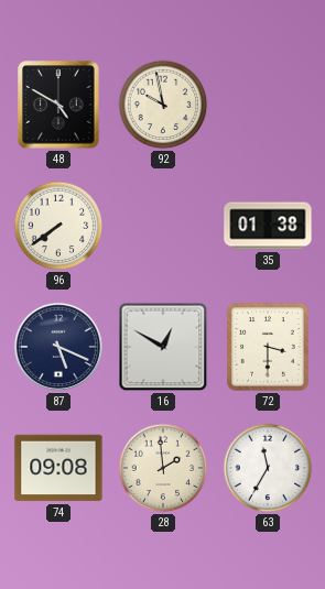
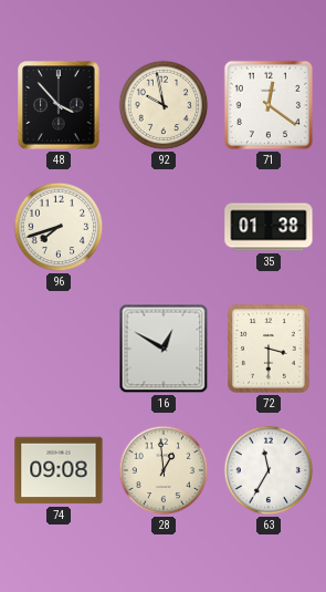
48: 4:50 -> 3:53
71: none -> 12:21
96: 7:39 -> 7:42
87: 5:19 -> none
28: 1:59 -> 12:59
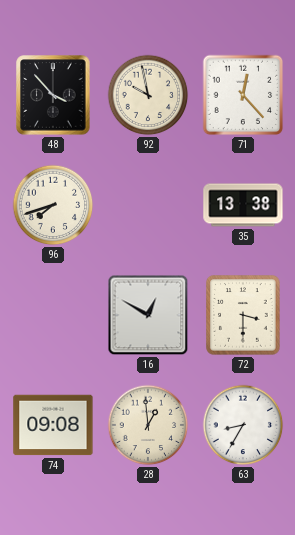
71: 12:21 -> 12:23
35: 01:38 -> 13:38
63: 11:35 -> 8:35
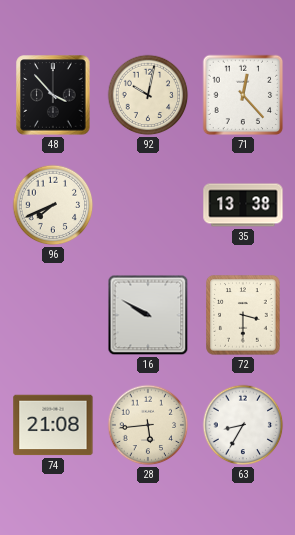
92: 9:58 -> 10:02
96: 7:42 -> 7:41
16: 12:50 -> 9:50
74: 09:08 -> 21:08
28: 12:59 -> 5:44
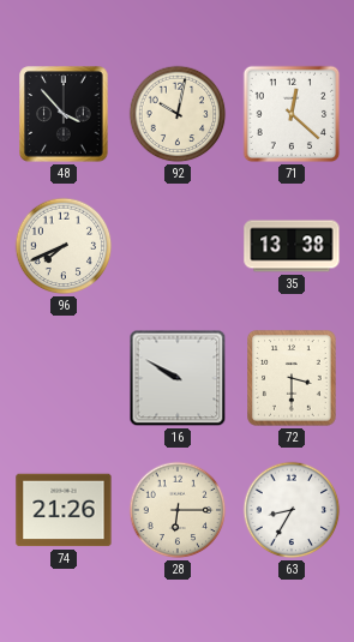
71: 12:23 -> 12:22
74: 21:08 -> 21:26
28: 5:44 -> 6:15
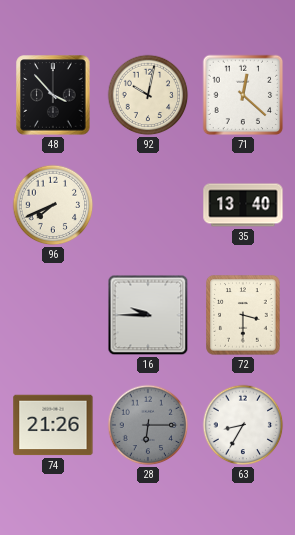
35: 13:38 -> 13:40
16: 9:50 -> 9:45
28 dial: cream -> grey
